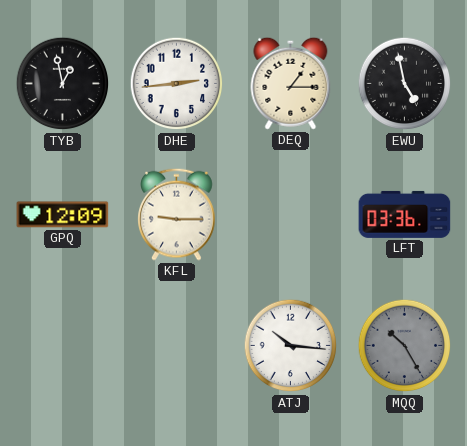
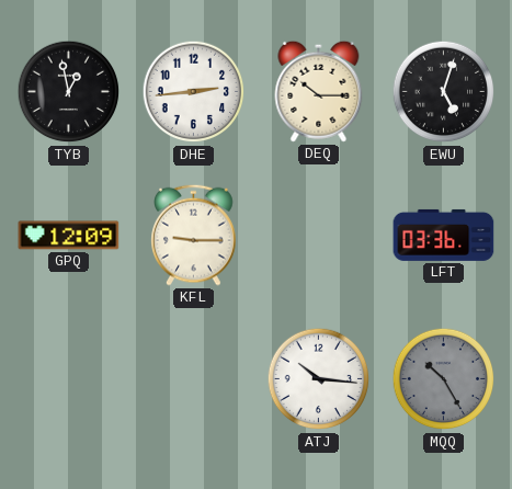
DEQ: 1:15 -> 10:15
EWU: 4:58 -> 5:03
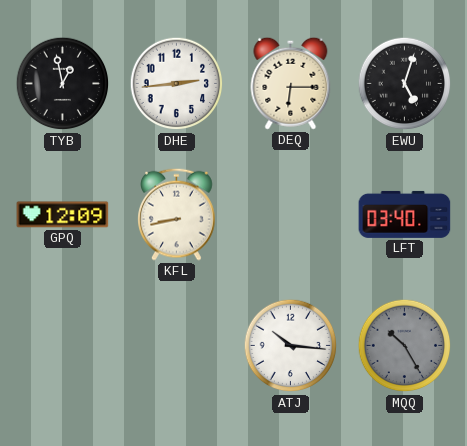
DEQ: 10:15 -> 6:15
KFL: 9:15 -> 8:43
LFT: 03:36 -> 03:40
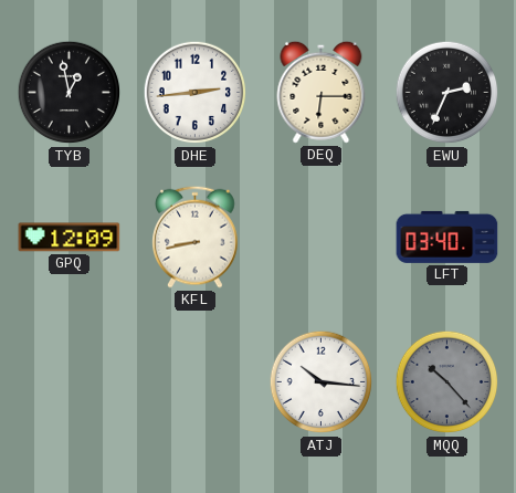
EWU: 5:03 -> 2:34
MQQ: 10:25 -> 10:23
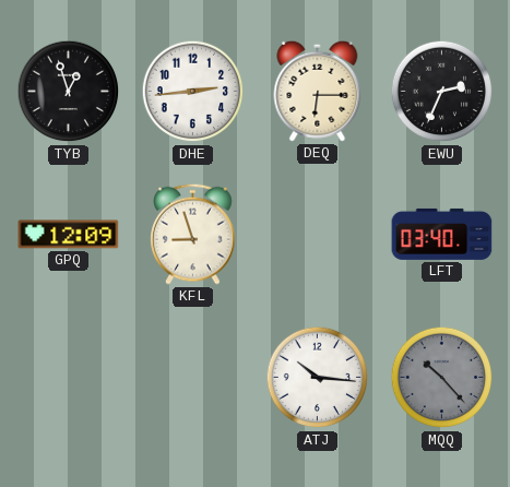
TYB: 12:58 -> 12:57
KFL: 8:43 -> 8:57
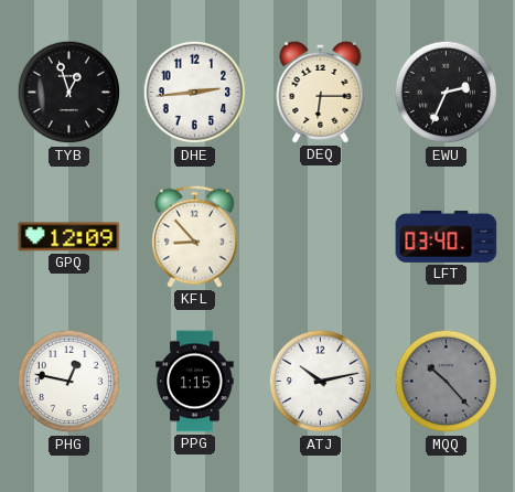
KFL: 8:57 -> 8:53
PHG: none -> 12:47
PPG: none -> 1:15
ATJ: 10:16 -> 10:13
